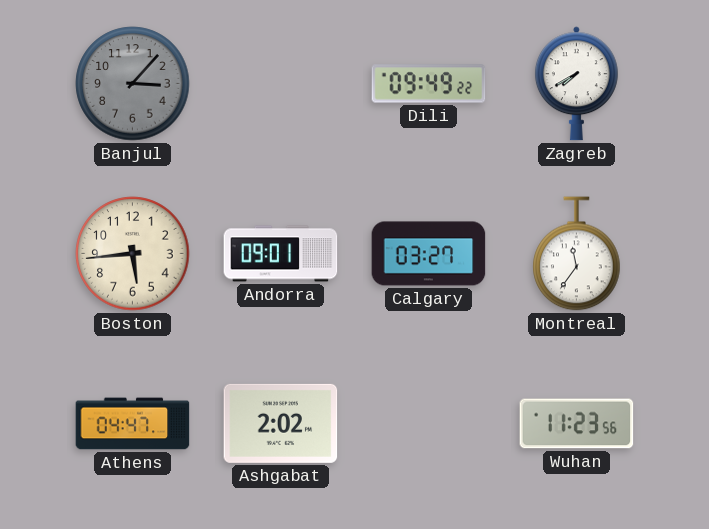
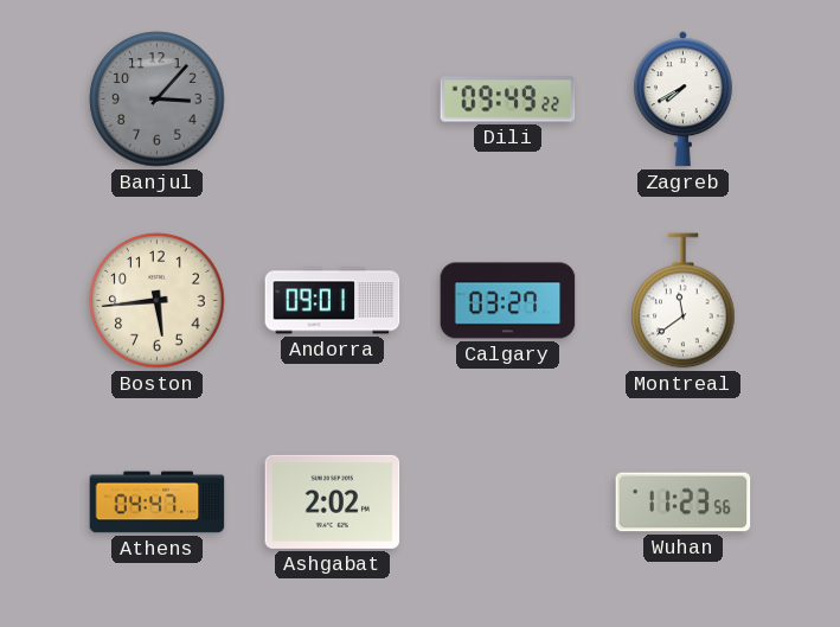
Montreal: 11:36 -> 11:39
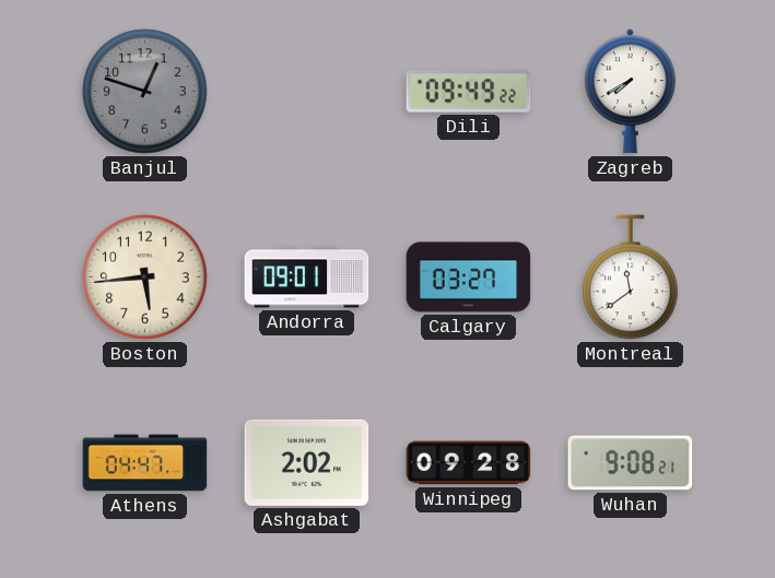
Banjul: 3:07 -> 12:48
Winnipeg: none -> 09:28
Wuhan: 11:23 -> 9:08
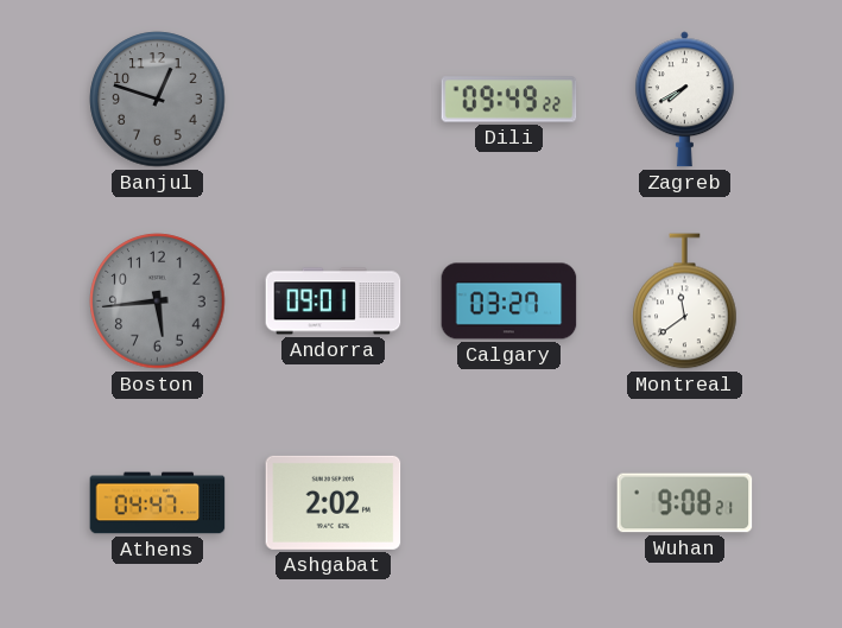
Boston dial: cream -> grey
Winnipeg: 09:28 -> none
